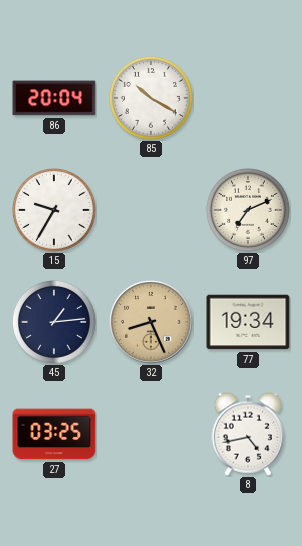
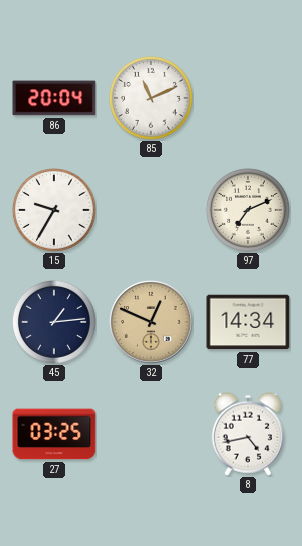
85: 10:20 -> 11:11
32: 8:26 -> 12:49
77: 19:34 -> 14:34
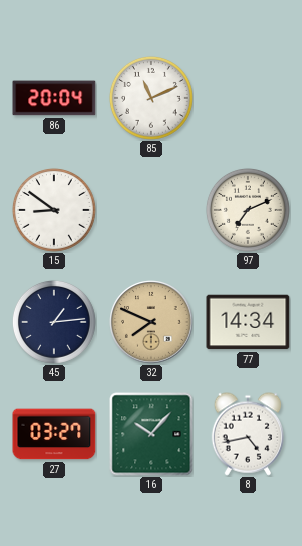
15: 9:35 -> 8:51
32: 12:49 -> 7:49
27: 03:25 -> 03:27
16: none -> 10:07
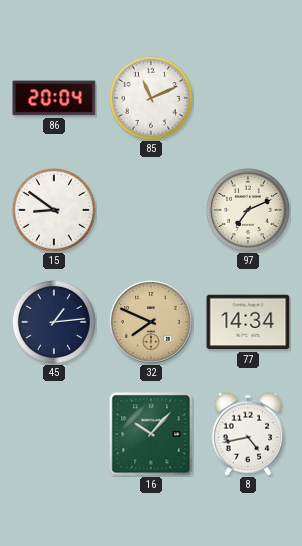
27: 03:27 -> none
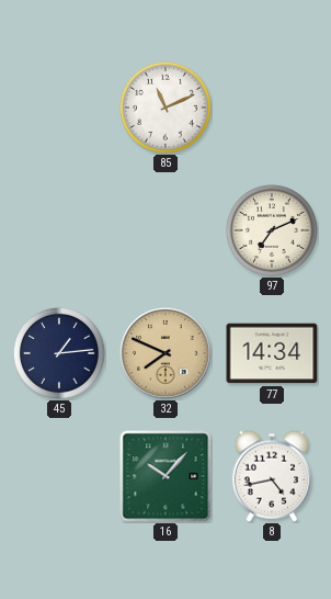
86: 20:04 -> none
15: 8:51 -> none
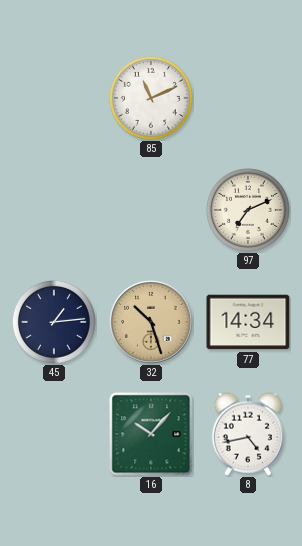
32: 7:49 -> 10:27
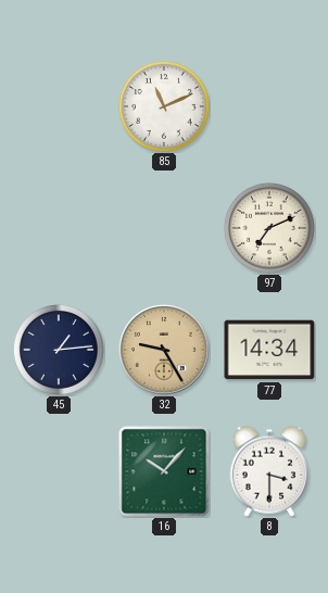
32: 10:27 -> 9:25
8: 4:43 -> 3:30
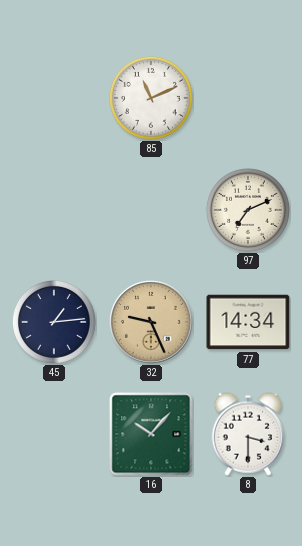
32: 9:25 -> 9:26
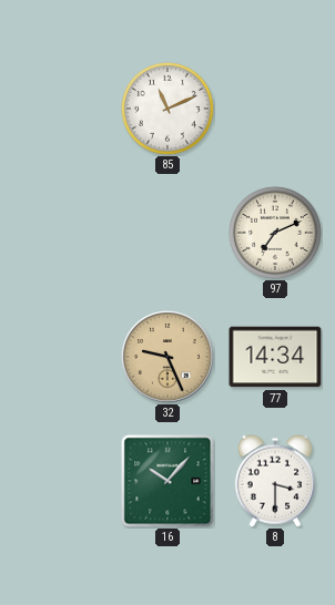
45: 1:14 -> none
